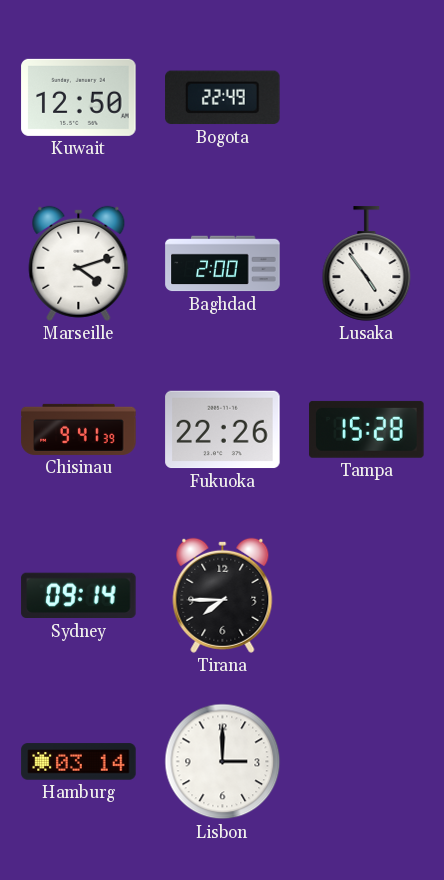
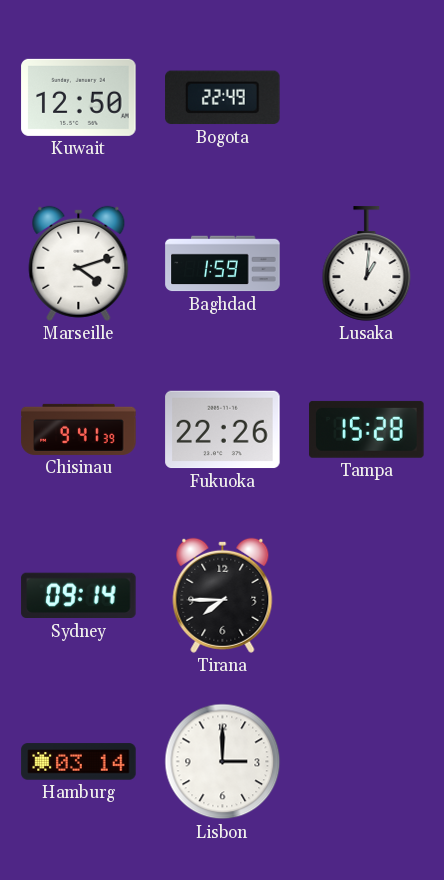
Baghdad: 2:00 -> 1:59
Lusaka: 4:54 -> 1:01
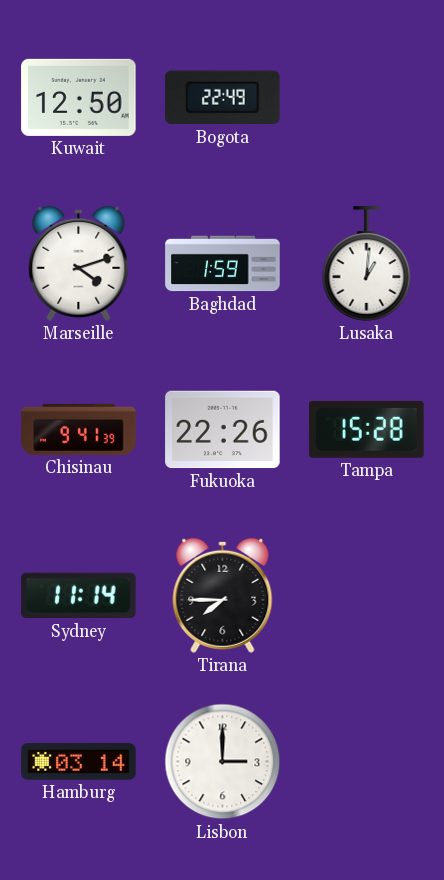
Sydney: 09:14 -> 11:14
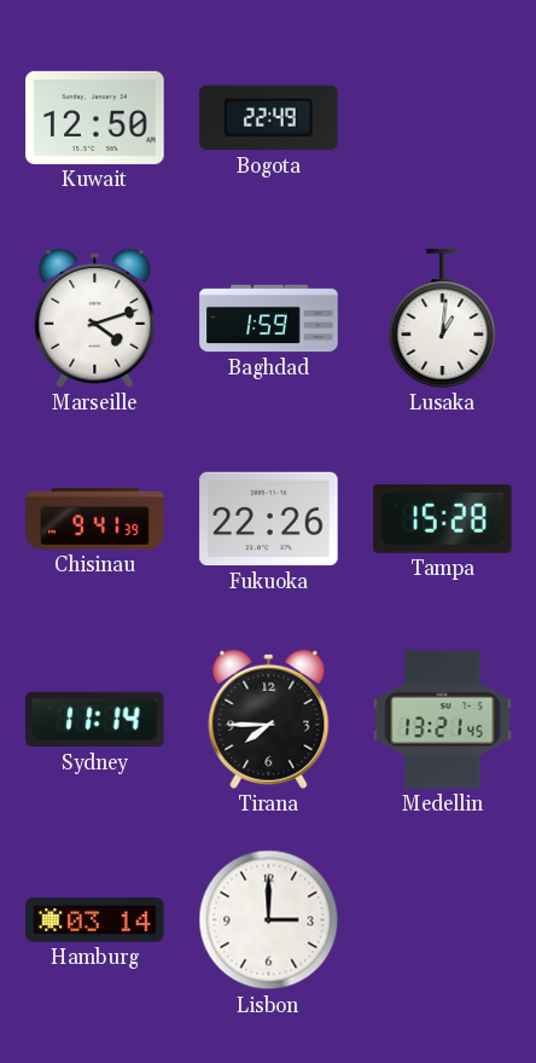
Medellin: none -> 13:21
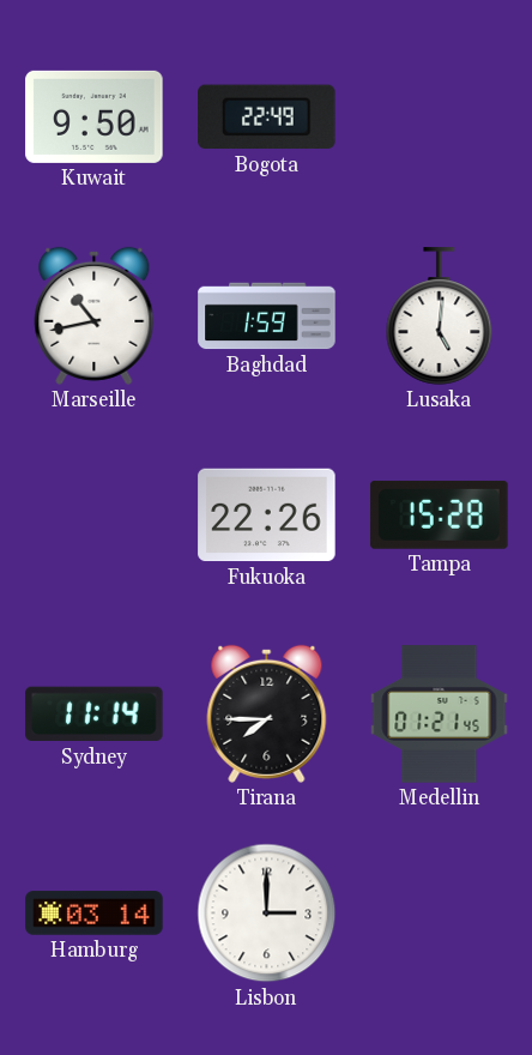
Kuwait: 12:50 -> 9:50
Marseille: 4:12 -> 10:43
Lusaka: 1:01 -> 5:01
Chisinau: 9:41 -> none
Medellin: 13:21 -> 01:21
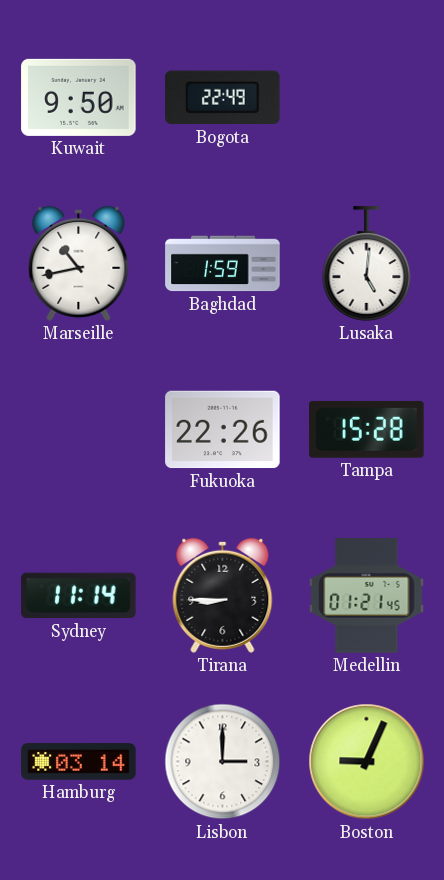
Tirana: 7:45 -> 8:45
Boston: none -> 9:04
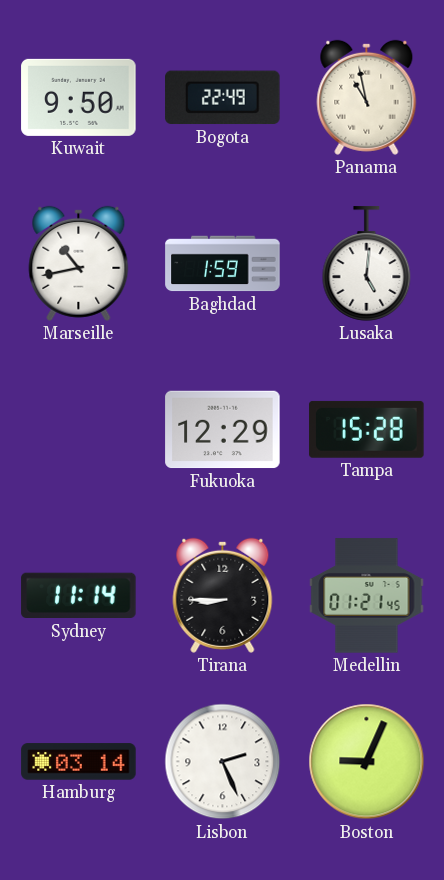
Panama: none -> 10:58
Fukuoka: 22:26 -> 12:29
Lisbon: 3:00 -> 2:26
